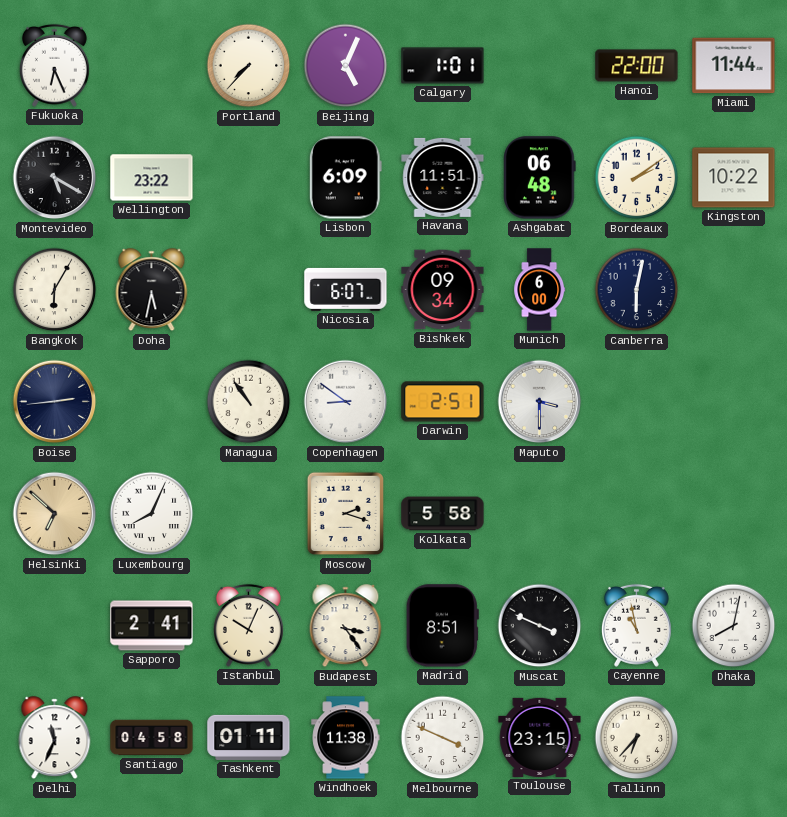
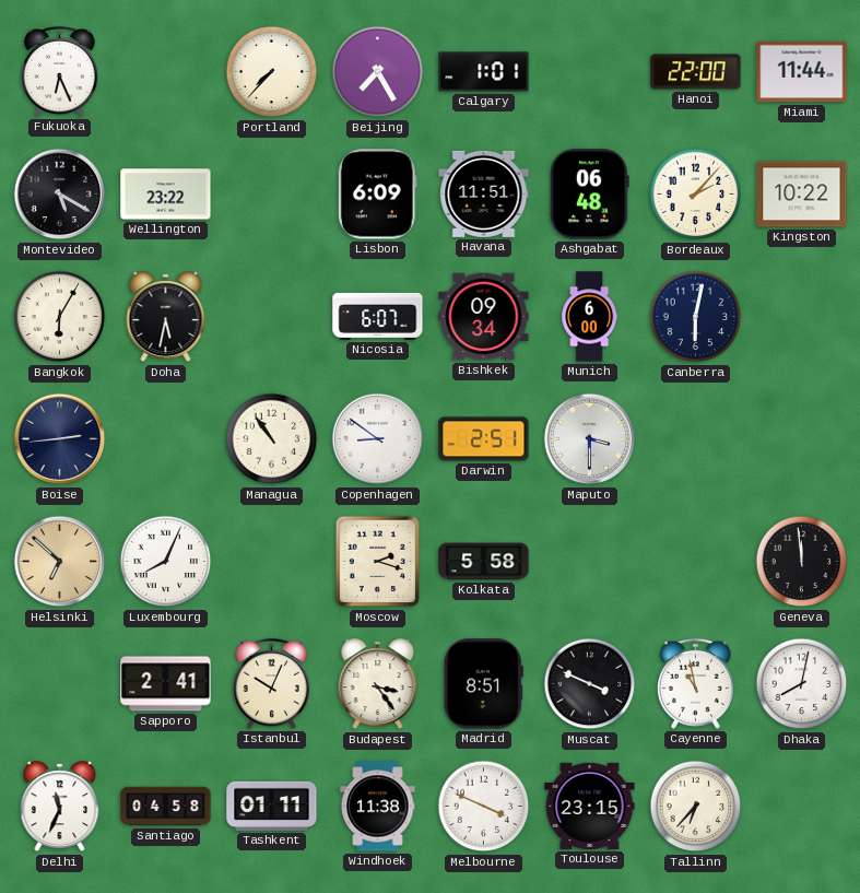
Beijing: 5:04 -> 7:25
Bordeaux: 2:09 -> 2:07
Geneva: none -> 11:59
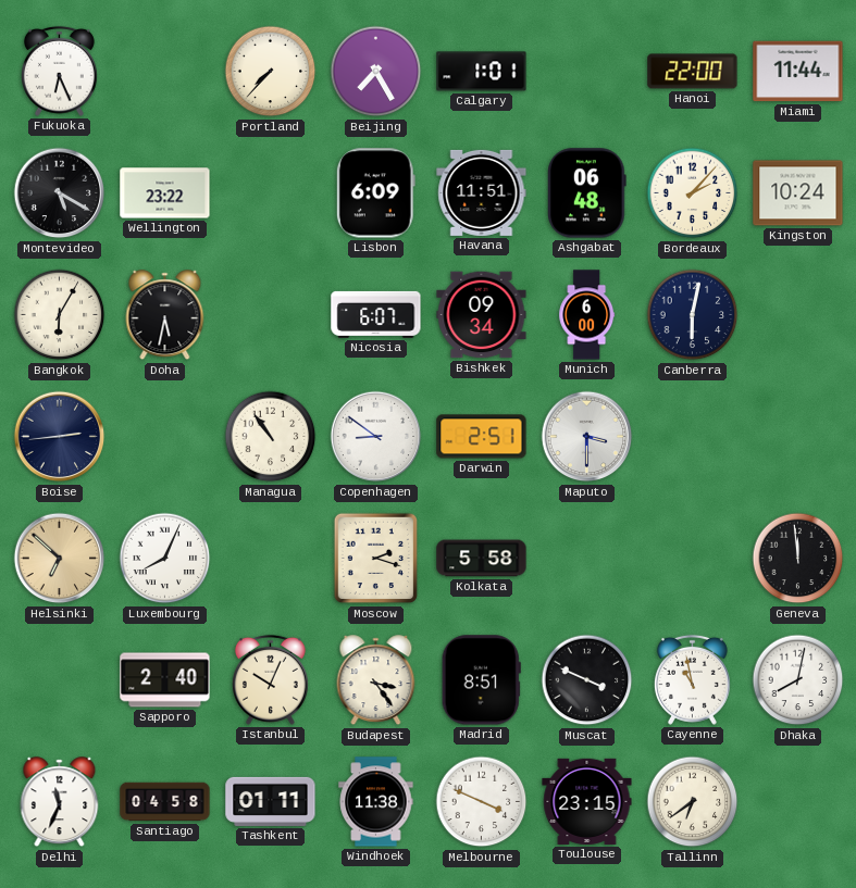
Kingston: 10:22 -> 10:24
Sapporo: 2:41 -> 2:40
Tallinn: 6:37 -> 6:39
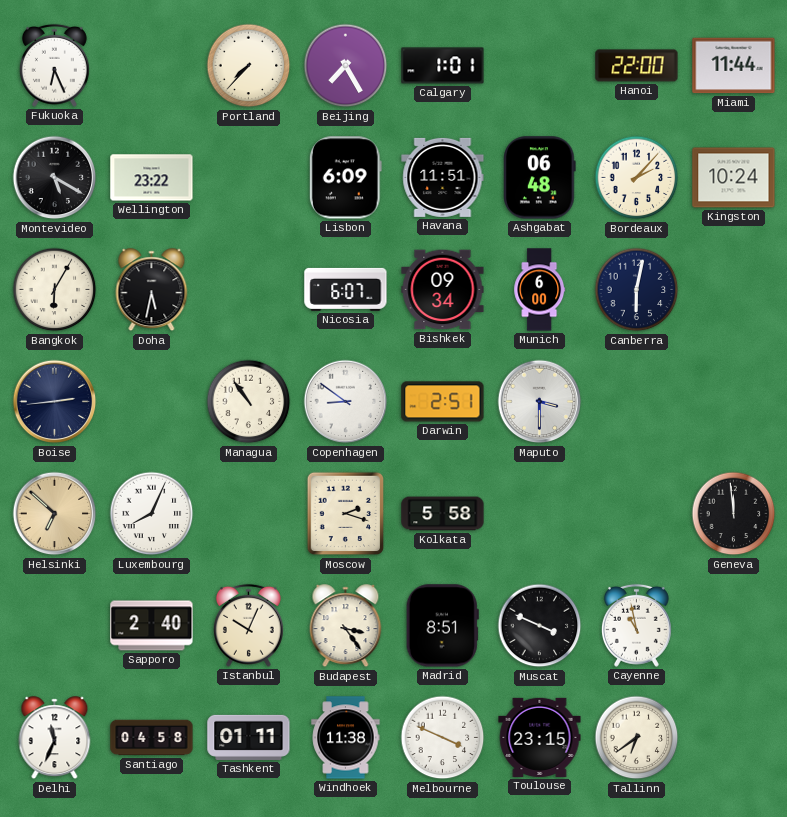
Dhaka: 8:02 -> none
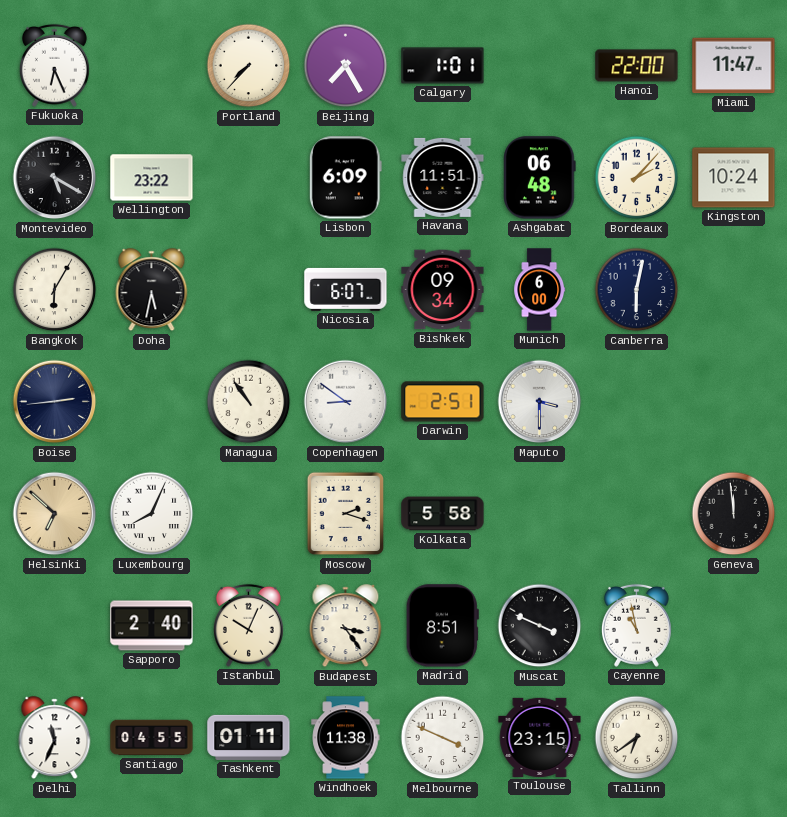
Miami: 11:44 -> 11:47
Santiago: 04:58 -> 04:55
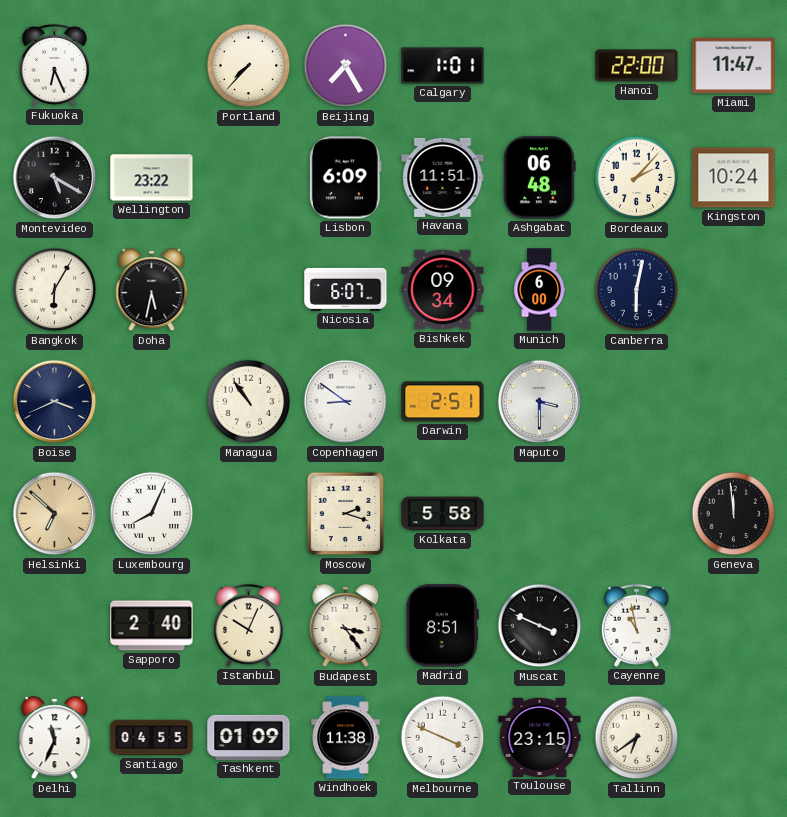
Boise: 2:44 -> 3:41
Tashkent: 01:11 -> 01:09
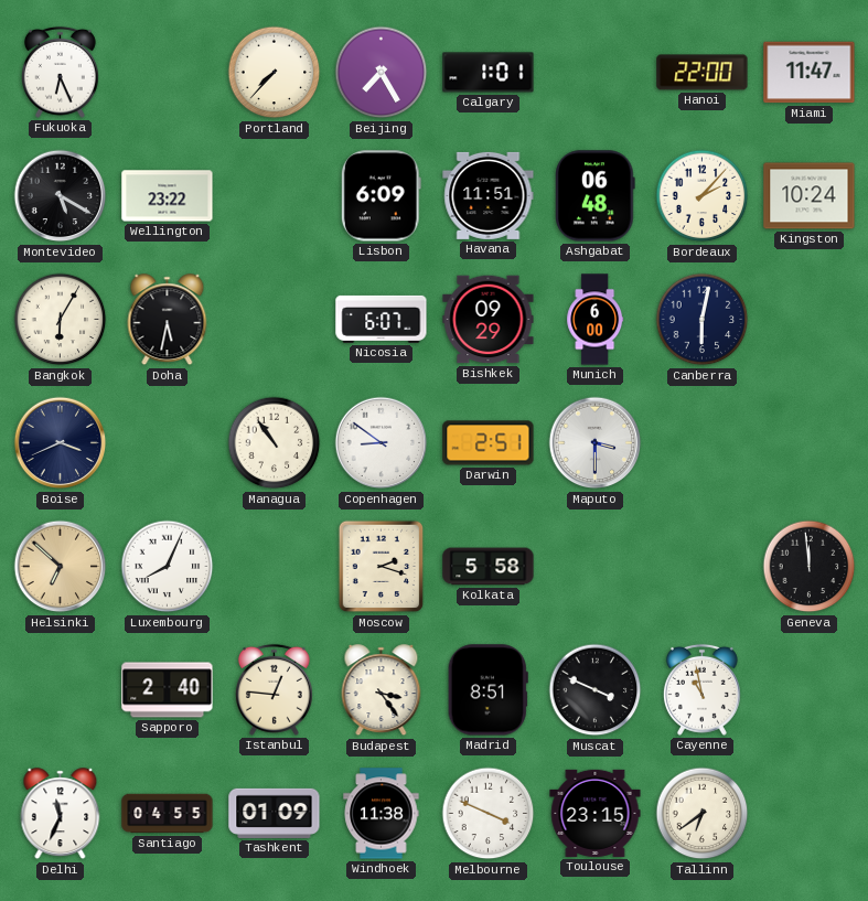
Bishkek: 09:34 -> 09:29
Istanbul: 10:04 -> 12:46
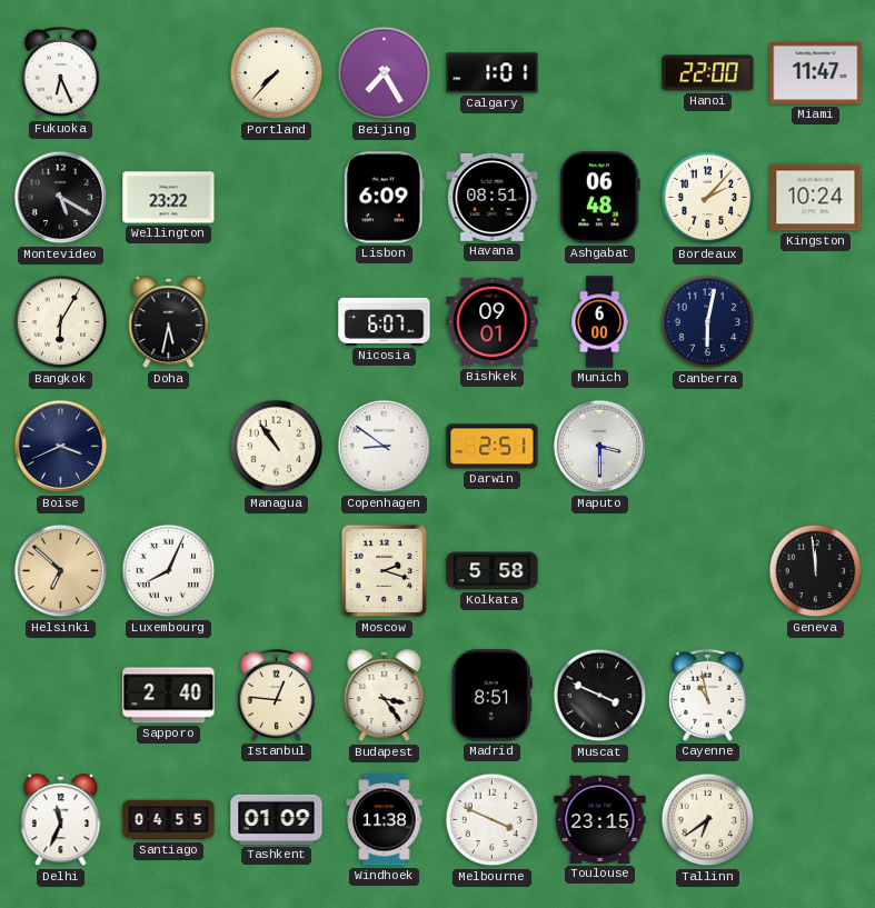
Havana: 11:51 -> 08:51
Bishkek: 09:29 -> 09:01
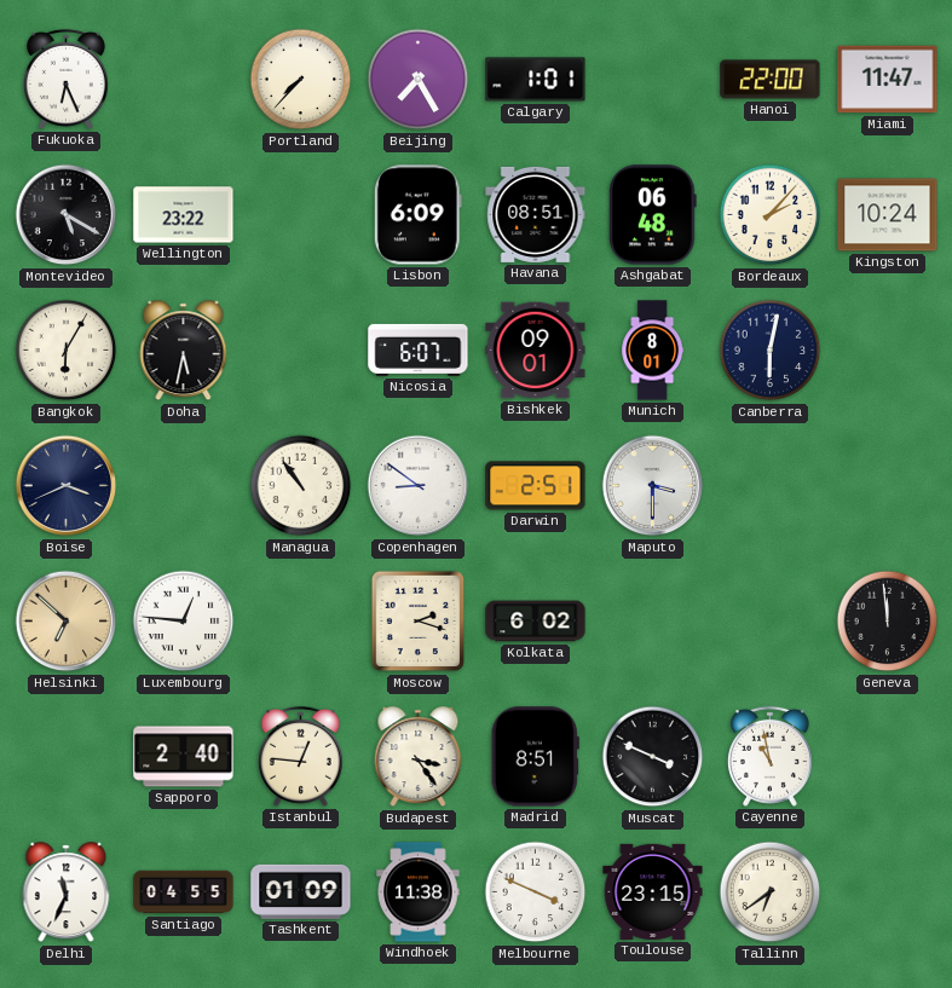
Munich: 6:00 -> 8:01
Luxembourg: 8:04 -> 12:46
Kolkata: 5:58 -> 6:02
